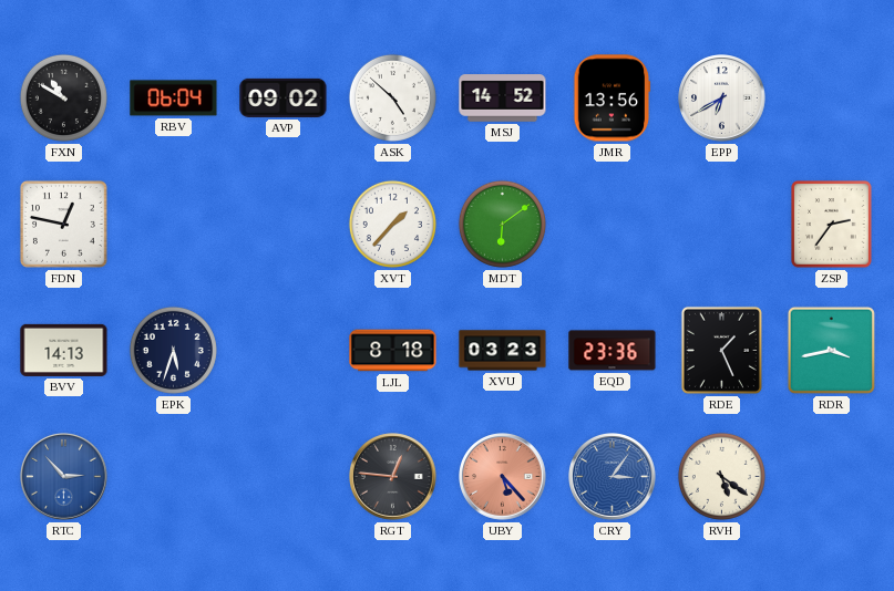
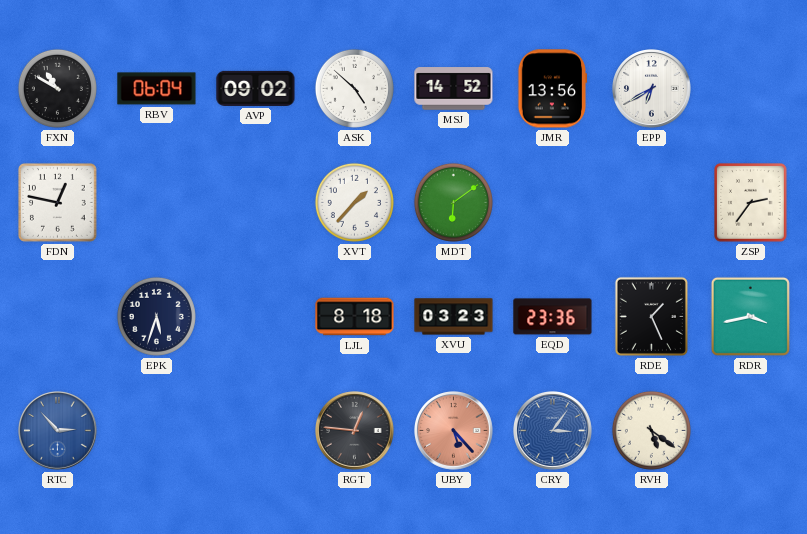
BVV: 14:13 -> none
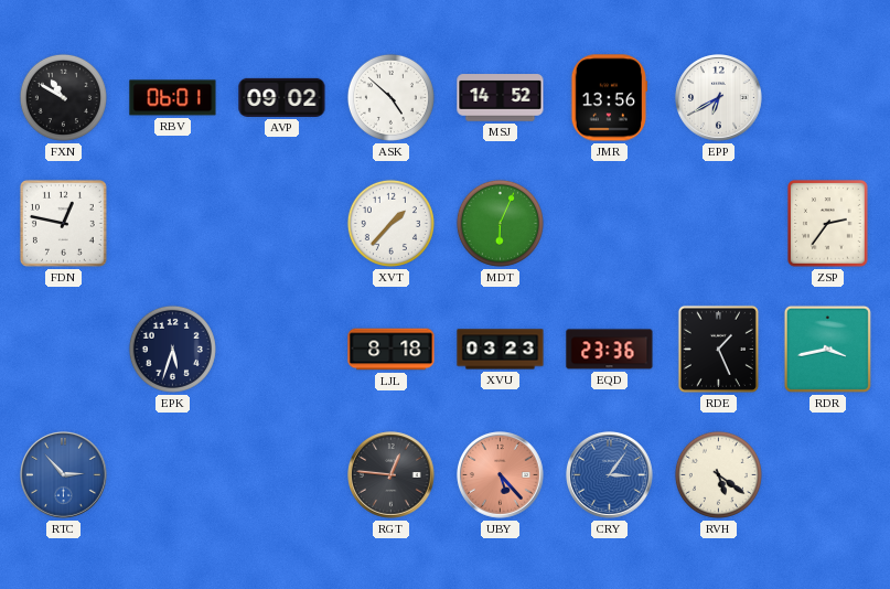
RBV: 06:04 -> 06:01
MDT: 6:09 -> 6:04
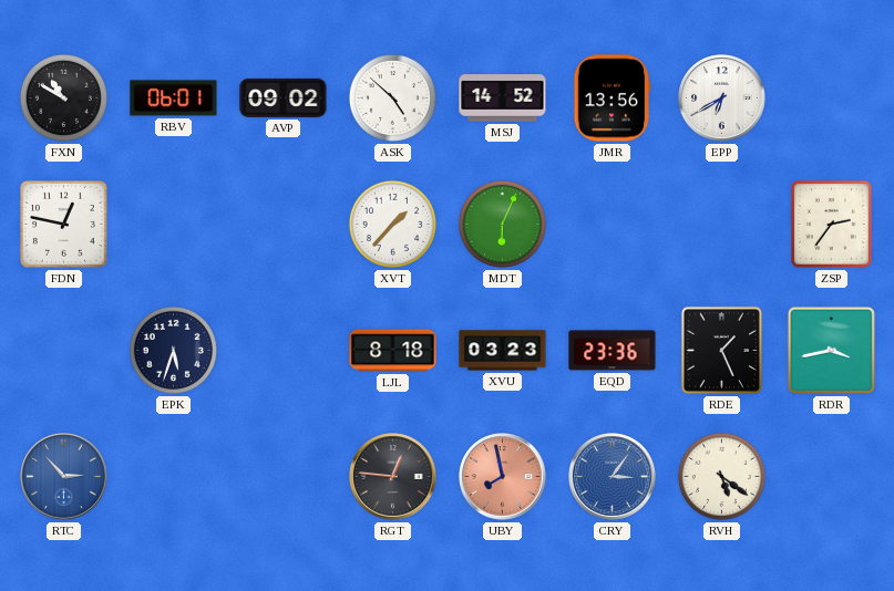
UBY: 5:23 -> 7:58
